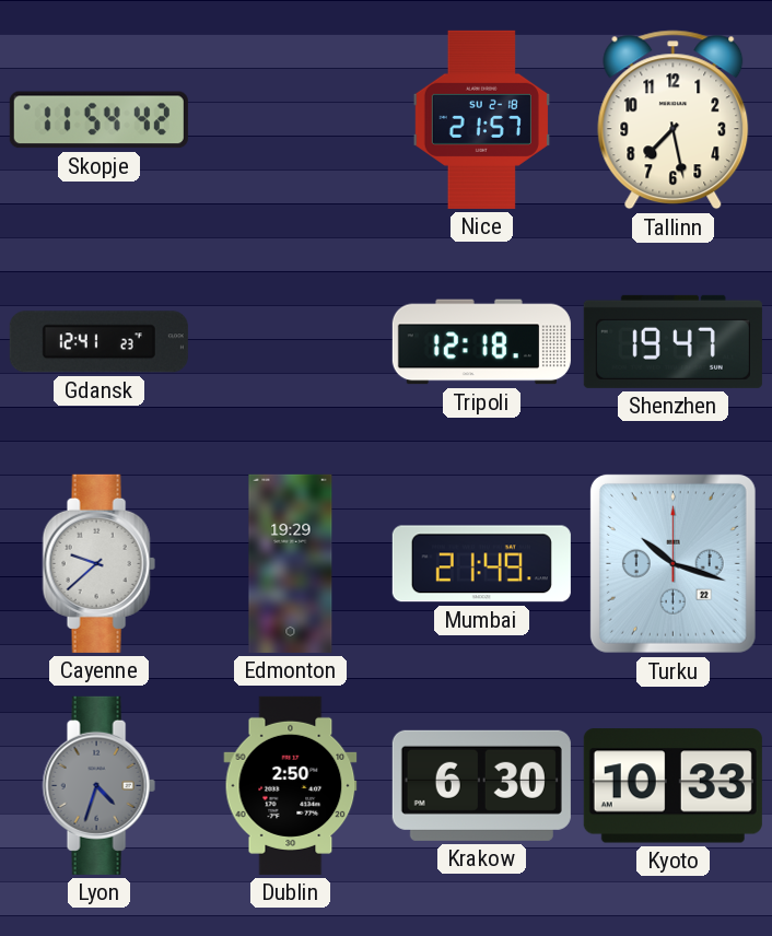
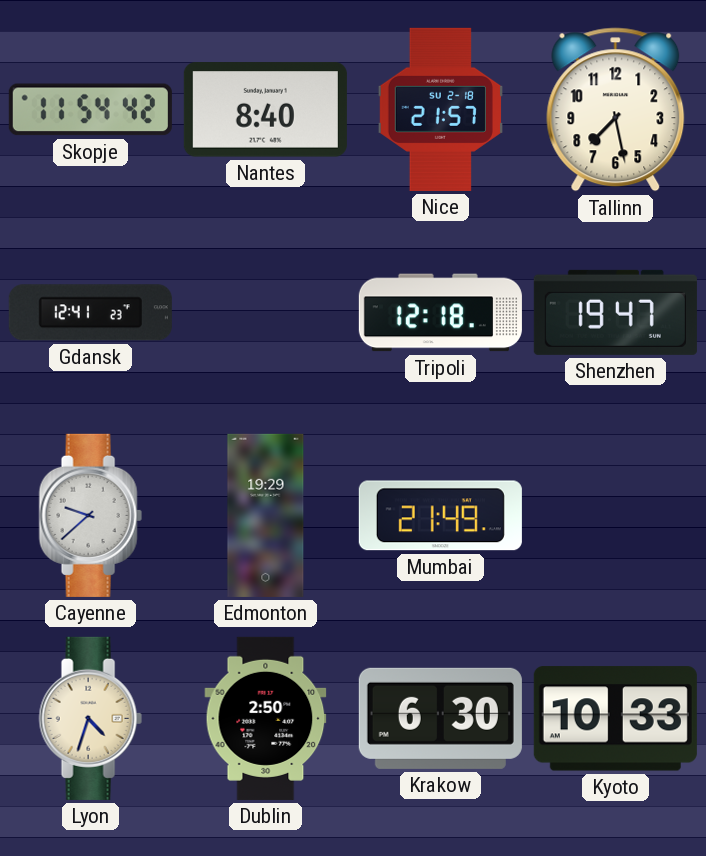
Nantes: none -> 8:40
Turku: 10:18 -> none
Lyon dial: grey -> cream
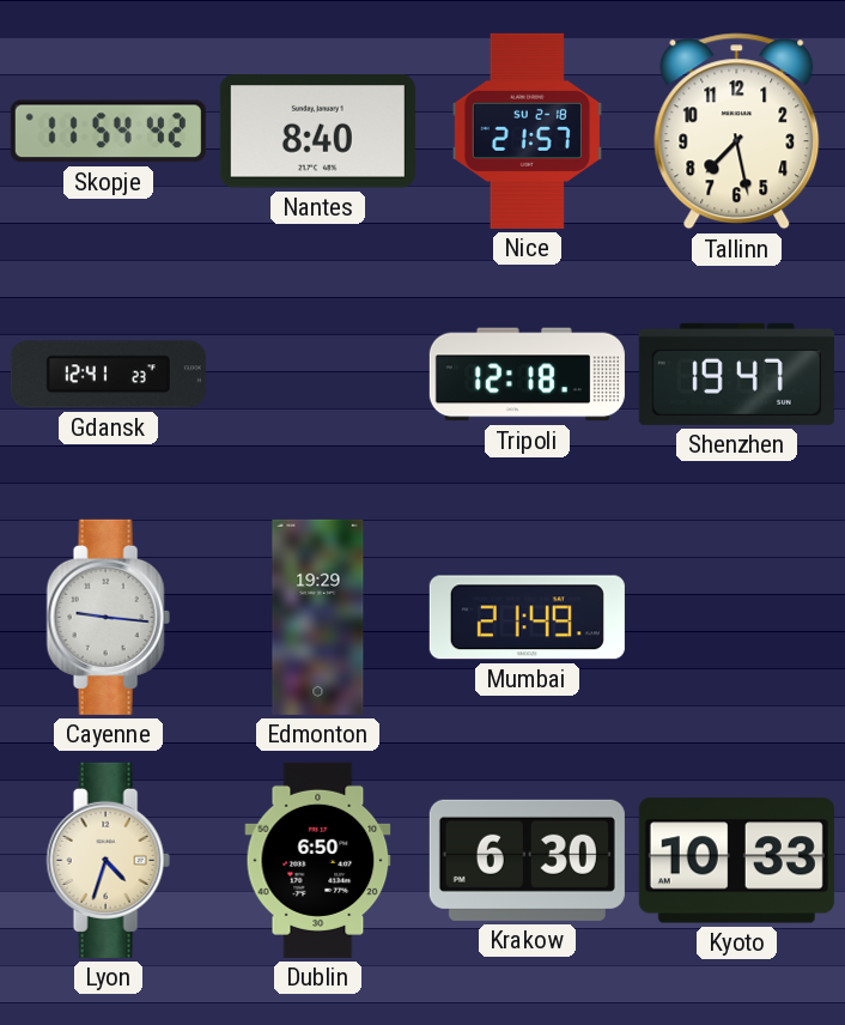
Cayenne: 9:38 -> 9:16
Dublin: 2:50 -> 6:50
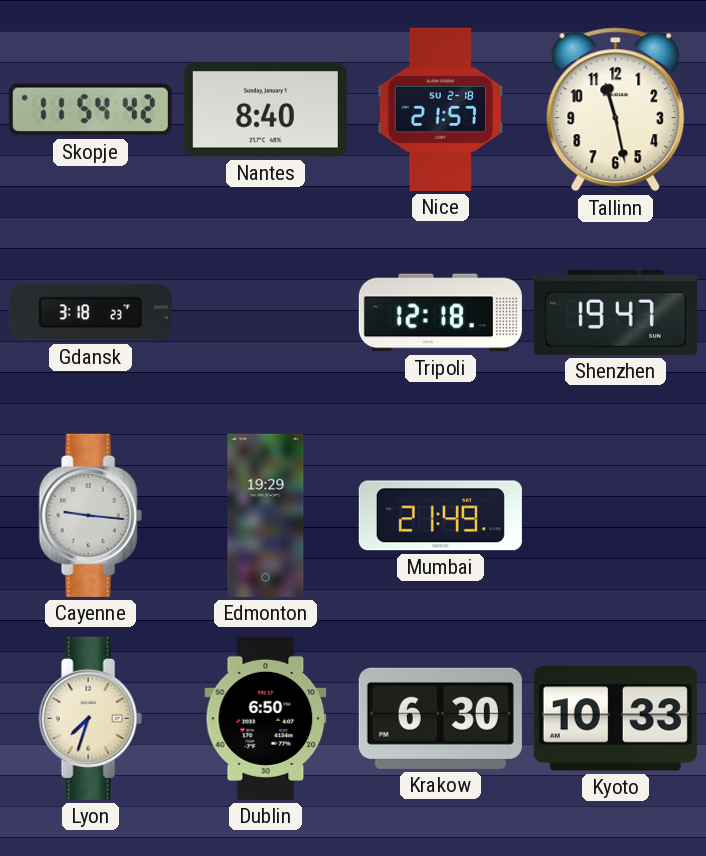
Tallinn: 7:28 -> 11:28
Gdansk: 12:41 -> 3:18
Lyon: 4:33 -> 7:33
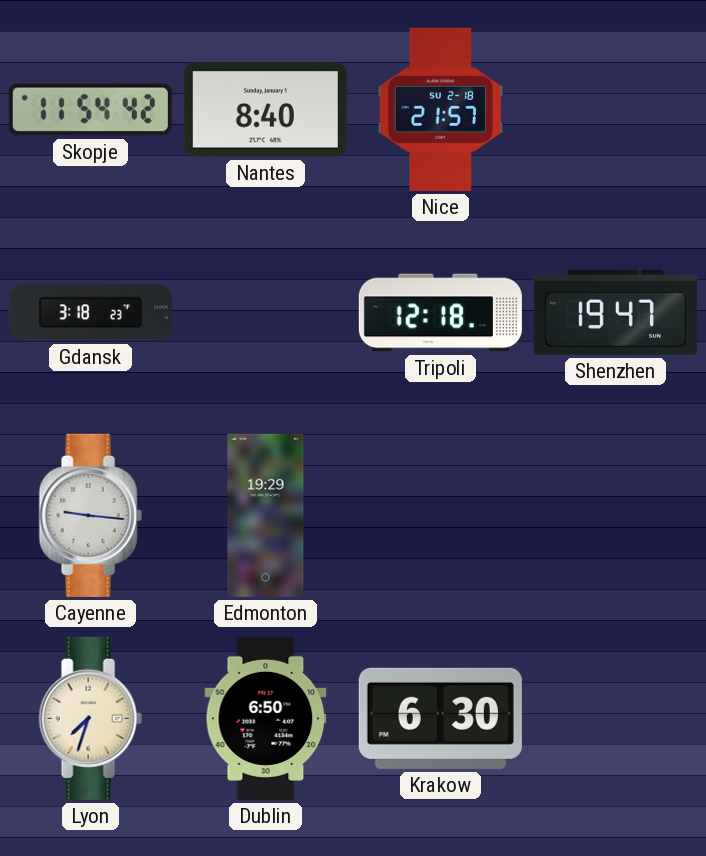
Tallinn: 11:28 -> none
Mumbai: 21:49 -> none
Kyoto: 10:33 -> none
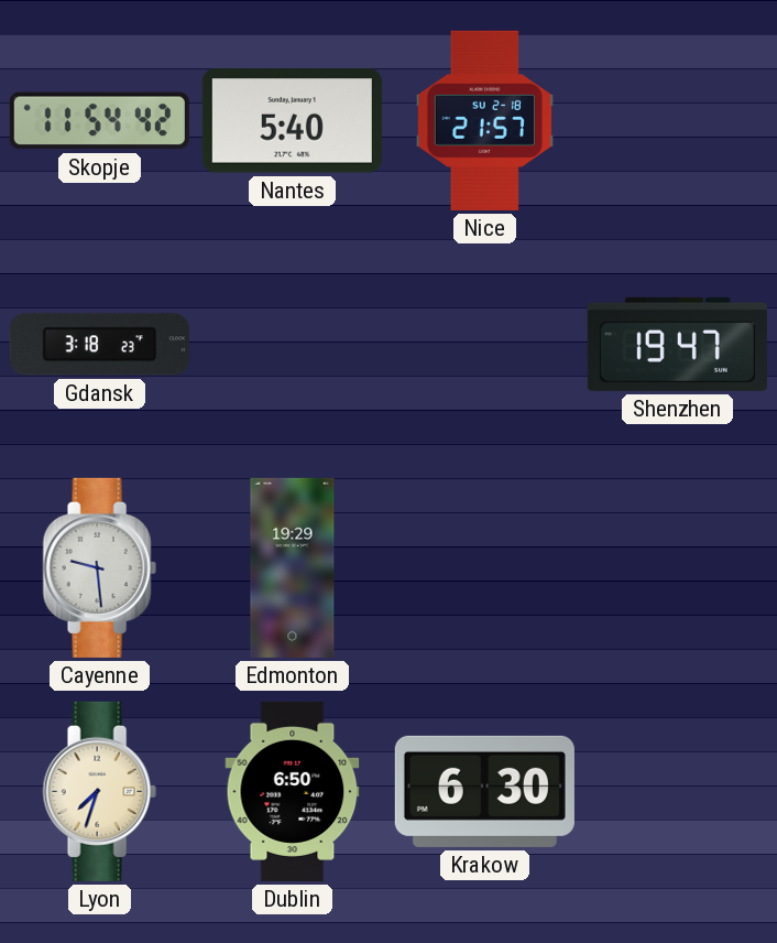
Nantes: 8:40 -> 5:40
Tripoli: 12:18 -> none
Cayenne: 9:16 -> 9:29
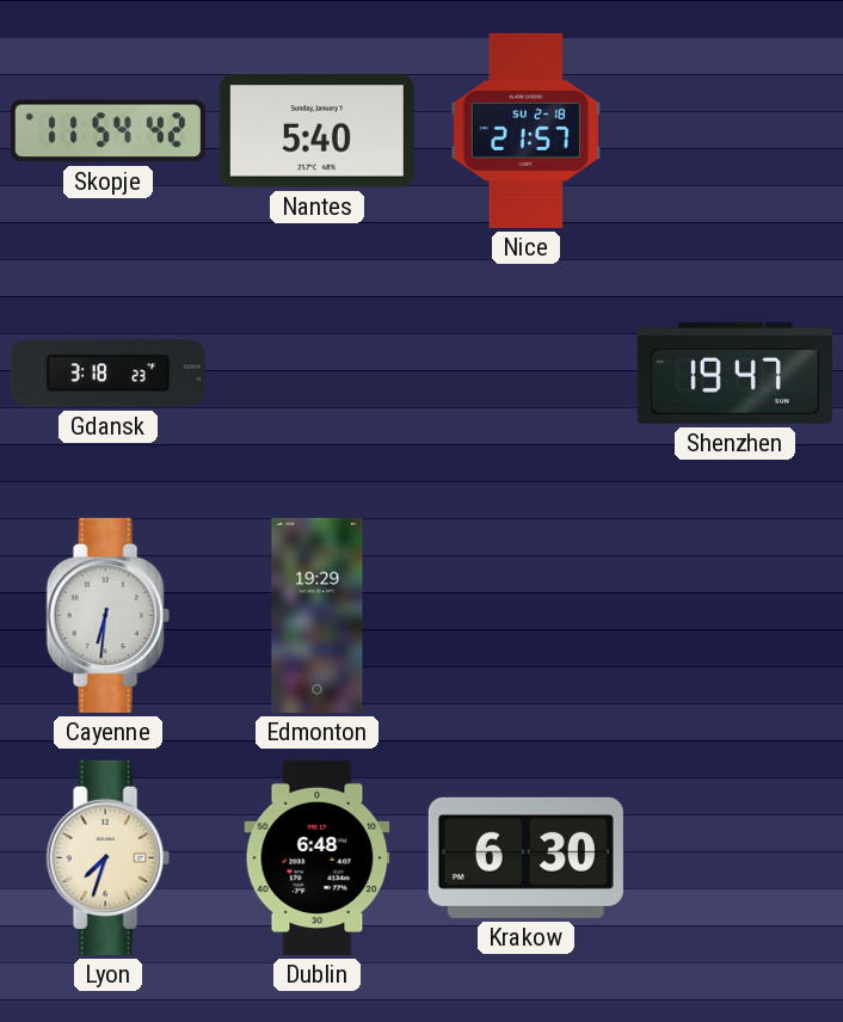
Cayenne: 9:29 -> 6:31
Dublin: 6:50 -> 6:48
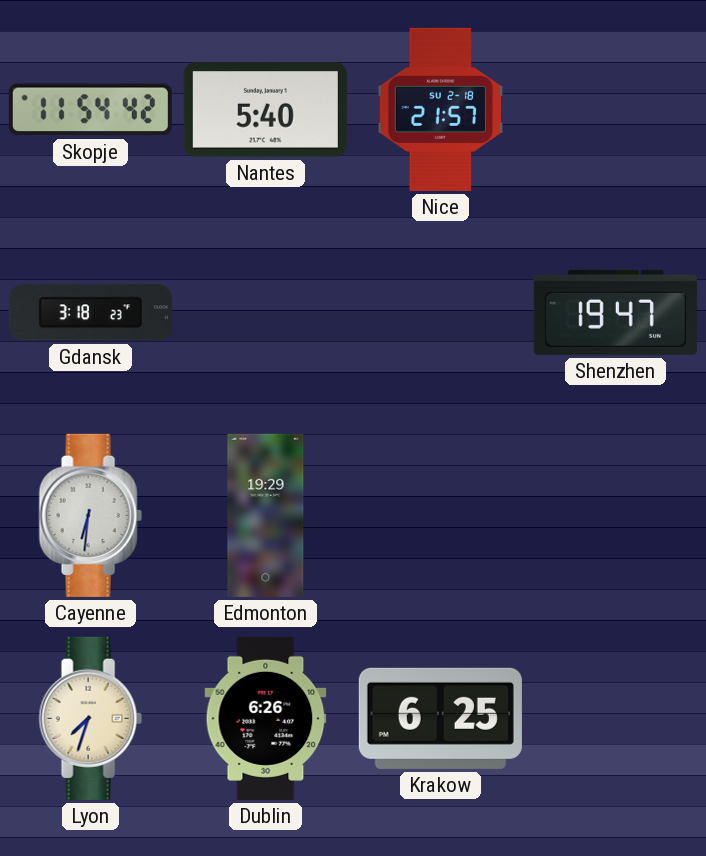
Dublin: 6:48 -> 6:26
Krakow: 6:30 -> 6:25
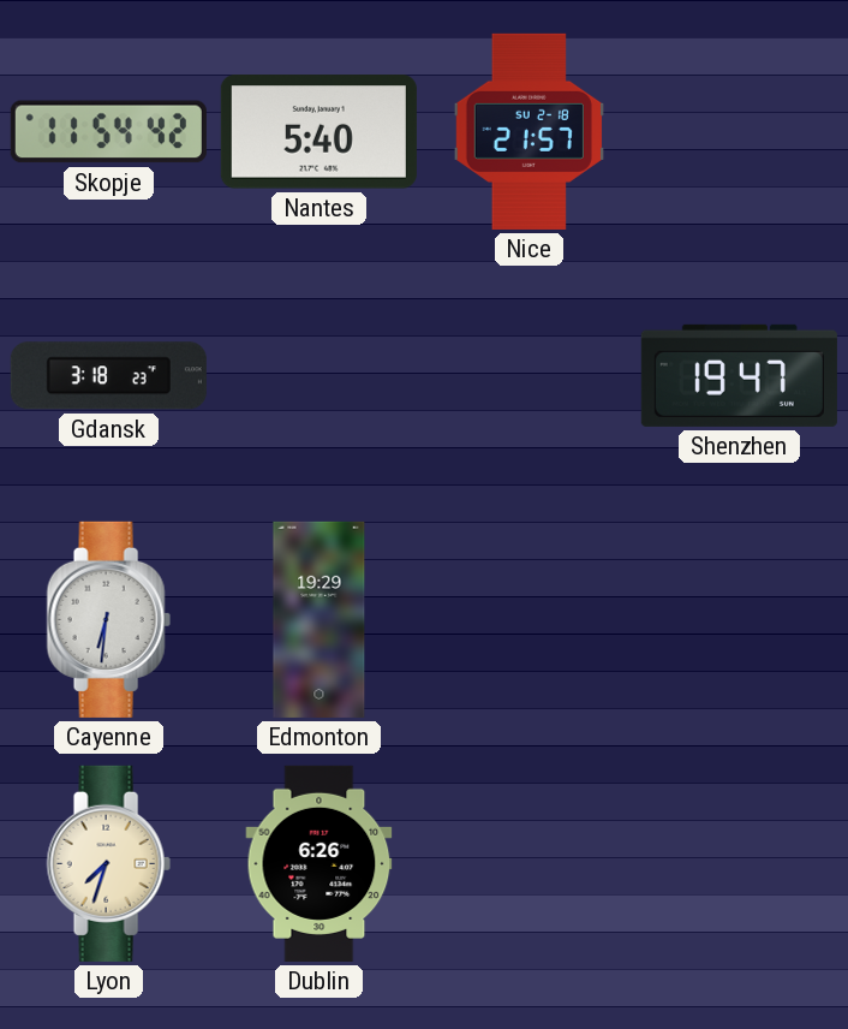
Krakow: 6:25 -> none
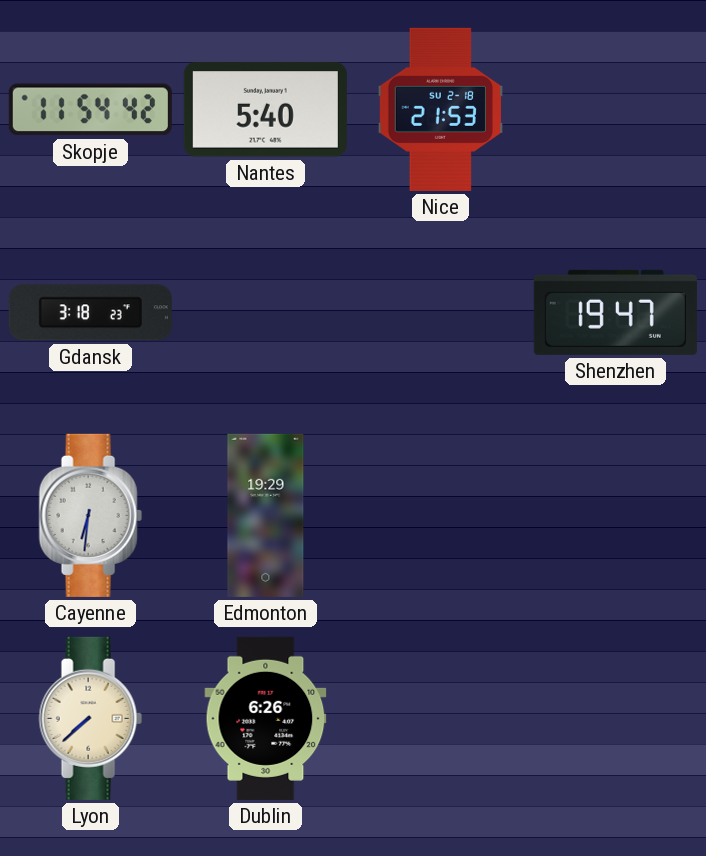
Nice: 21:57 -> 21:53
Lyon: 7:33 -> 7:38
